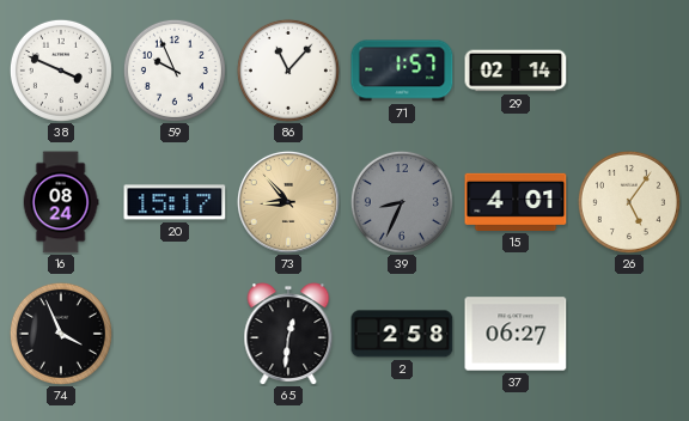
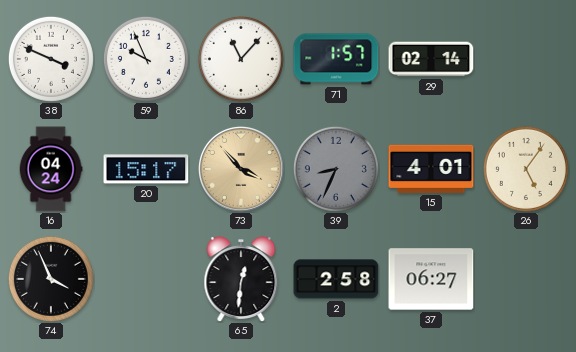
16: 08:24 -> 04:24
73: 8:53 -> 3:53
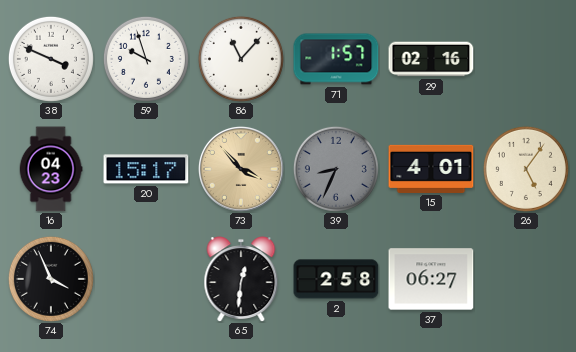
59: 9:56 -> 9:57
29: 02:14 -> 02:16
16: 04:24 -> 04:23
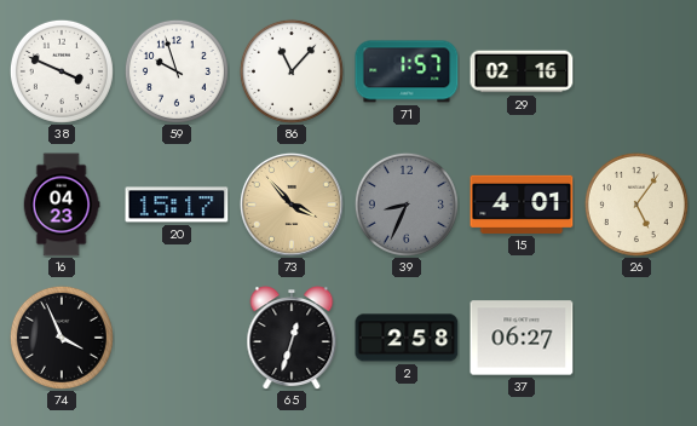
65: 12:31 -> 12:33
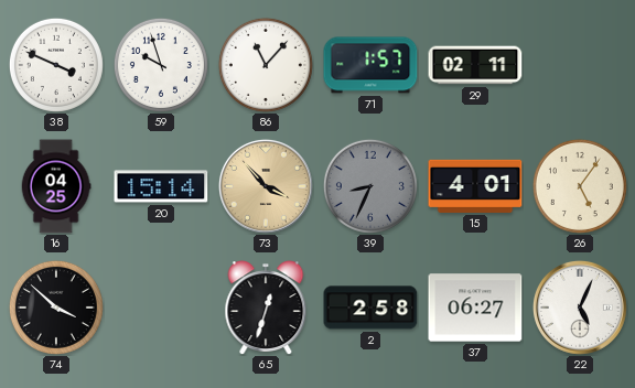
29: 02:16 -> 02:11
16: 04:23 -> 04:25
20: 15:17 -> 15:14
74: 3:56 -> 3:52
22: none -> 5:04
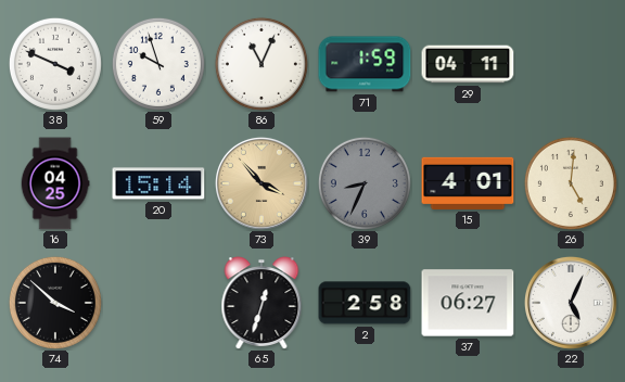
86: 11:07 -> 11:04
71: 1:57 -> 1:59
29: 02:11 -> 04:11
26: 5:06 -> 5:01
